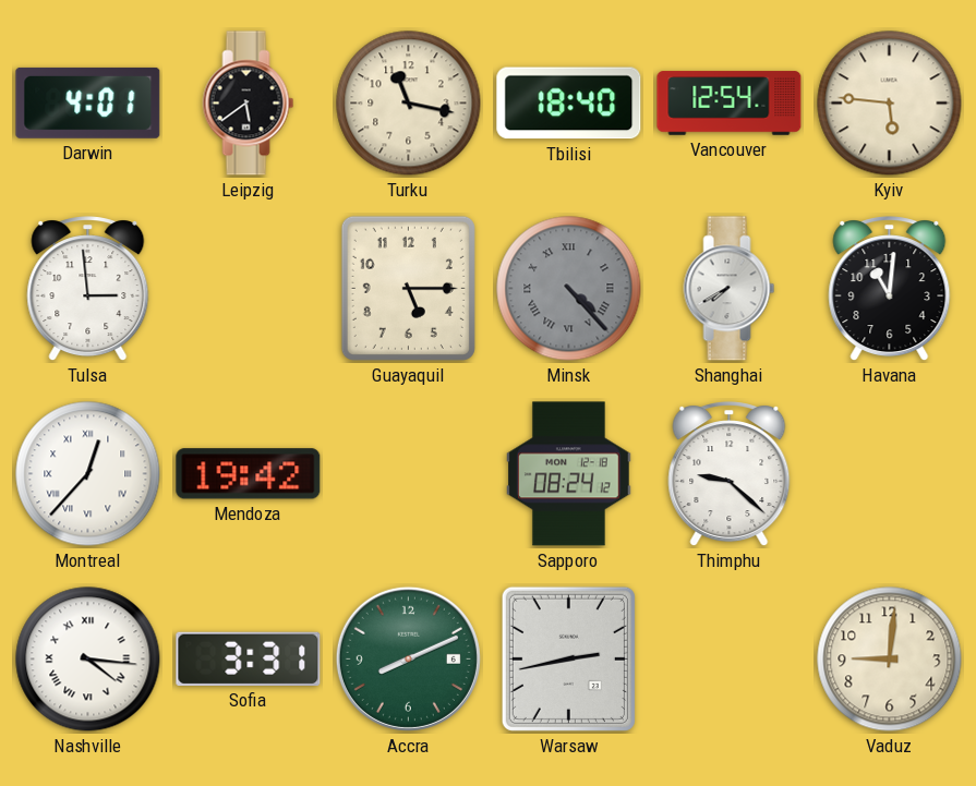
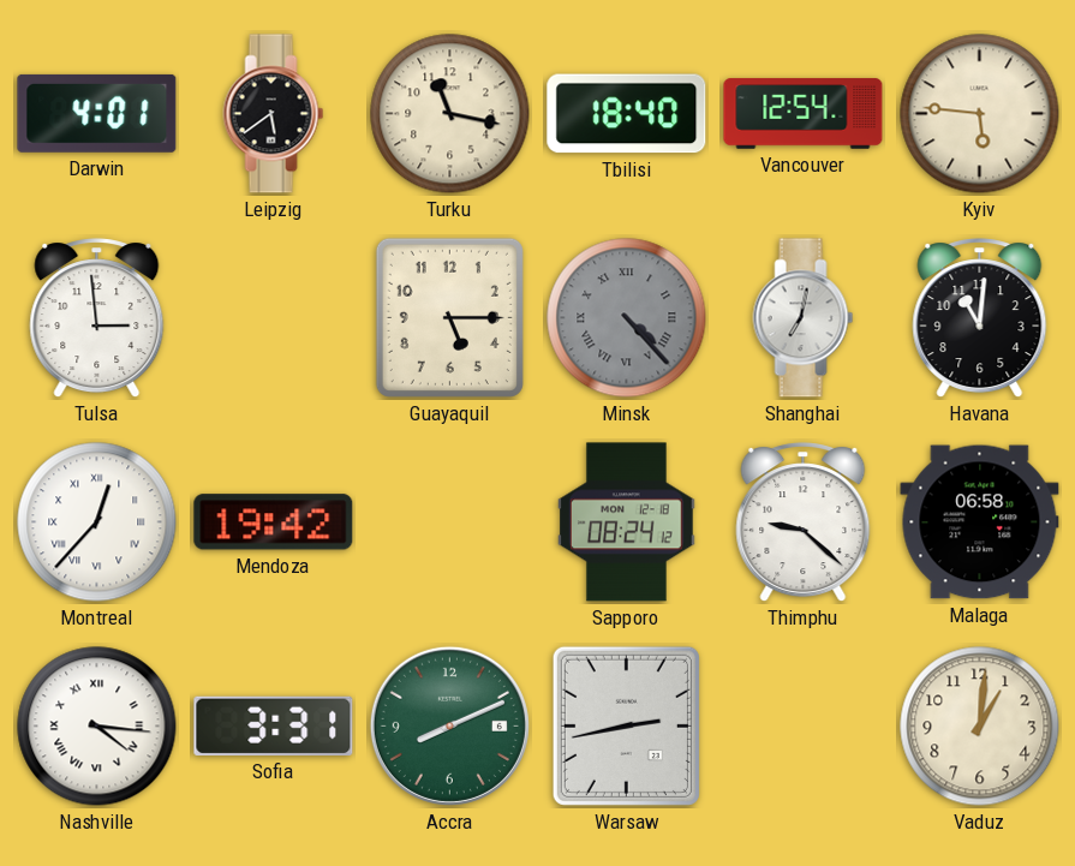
Shanghai: 7:40 -> 7:02
Malaga: none -> 06:58
Vaduz: 9:01 -> 1:01
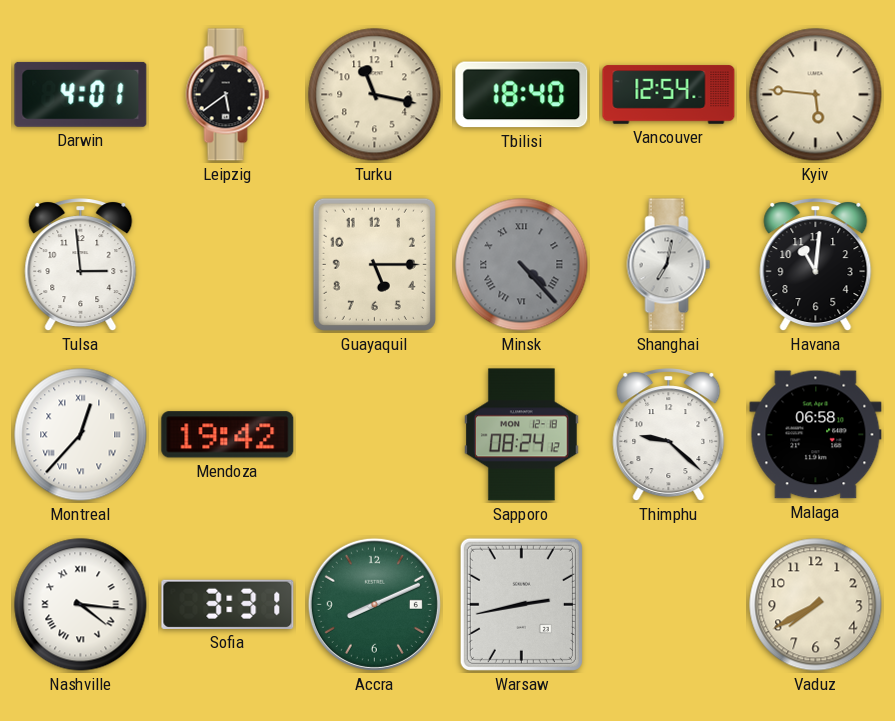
Vaduz: 1:01 -> 7:40
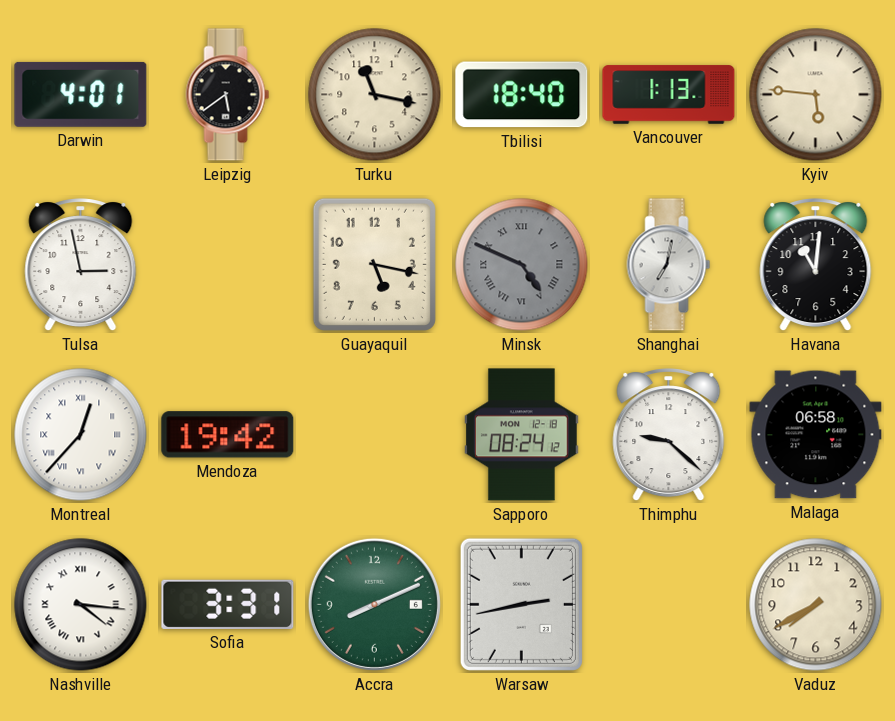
Vancouver: 12:54 -> 1:13
Tulsa: 2:59 -> 2:58
Guayaquil: 5:15 -> 5:17
Minsk: 4:23 -> 4:49
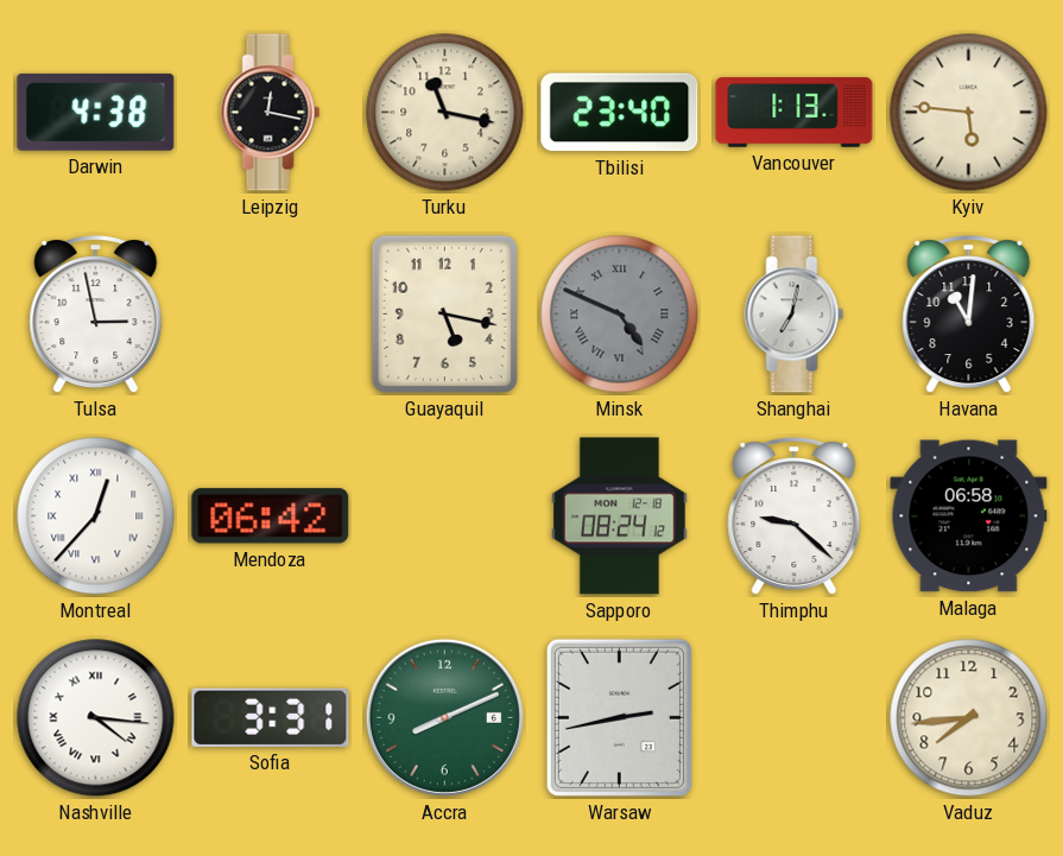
Darwin: 4:01 -> 4:38
Leipzig: 5:39 -> 12:17
Tbilisi: 18:40 -> 23:40
Mendoza: 19:42 -> 06:42
Vaduz: 7:40 -> 7:44
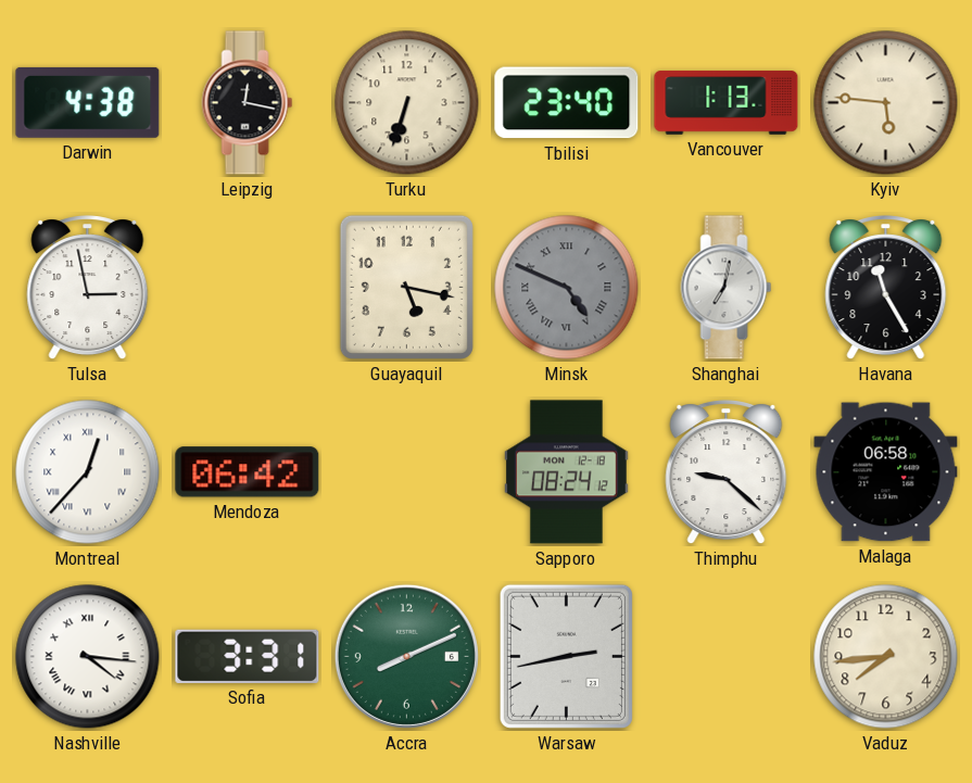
Turku: 11:17 -> 6:33
Havana: 11:01 -> 11:25
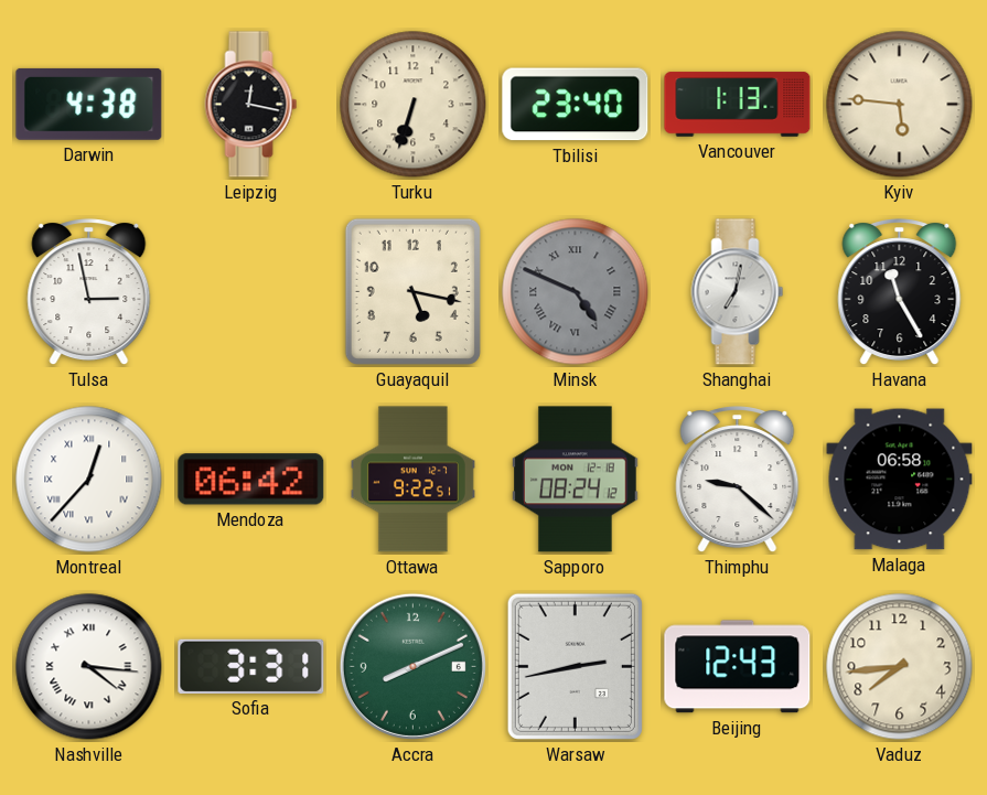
Ottawa: none -> 9:22
Beijing: none -> 12:43
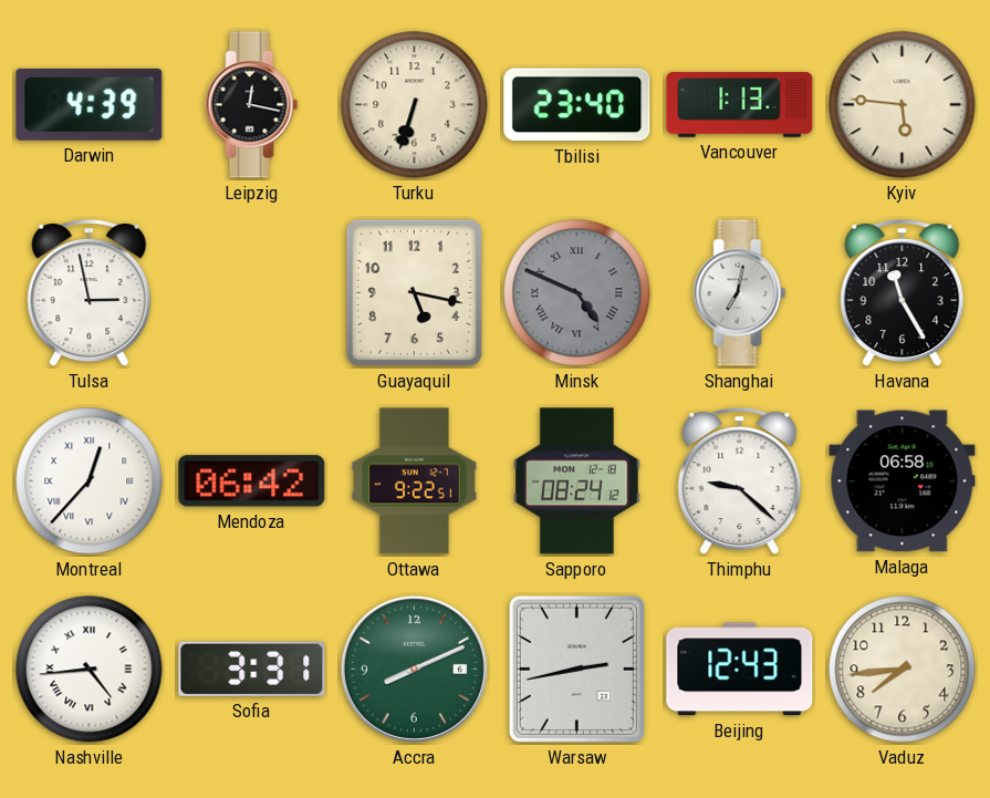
Darwin: 4:38 -> 4:39
Nashville: 4:16 -> 4:44
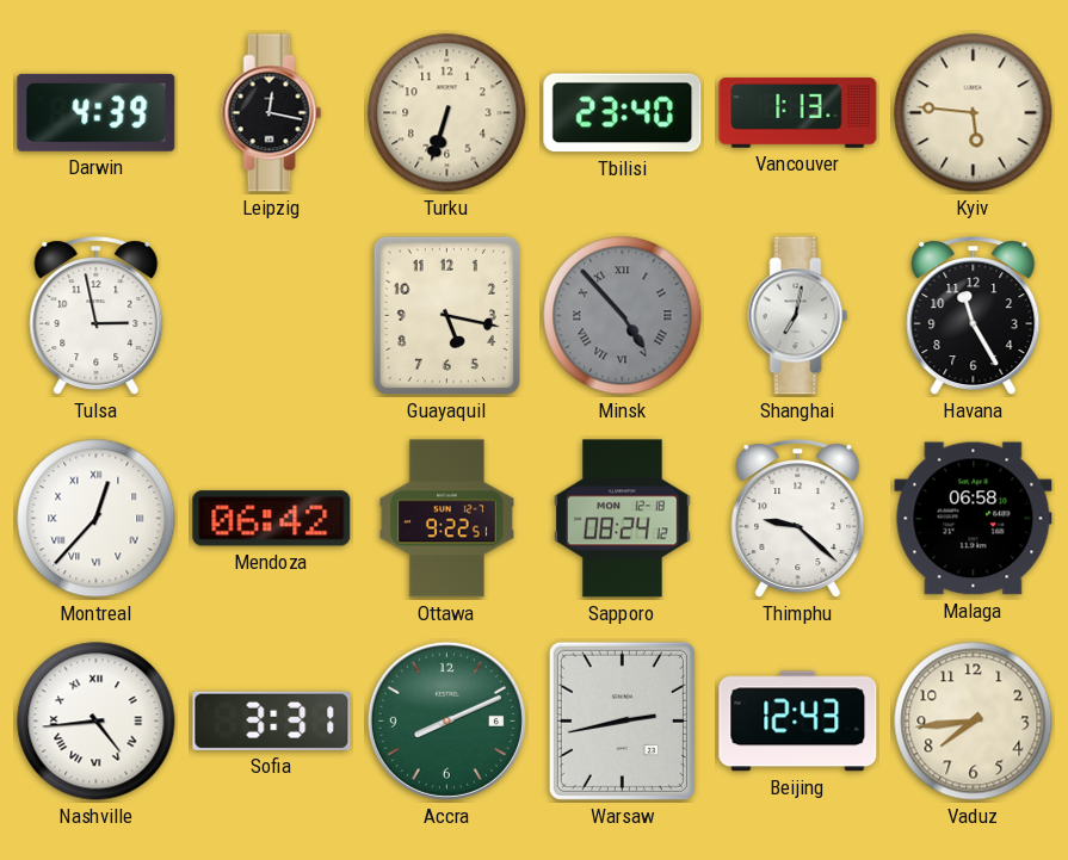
Minsk: 4:49 -> 4:53
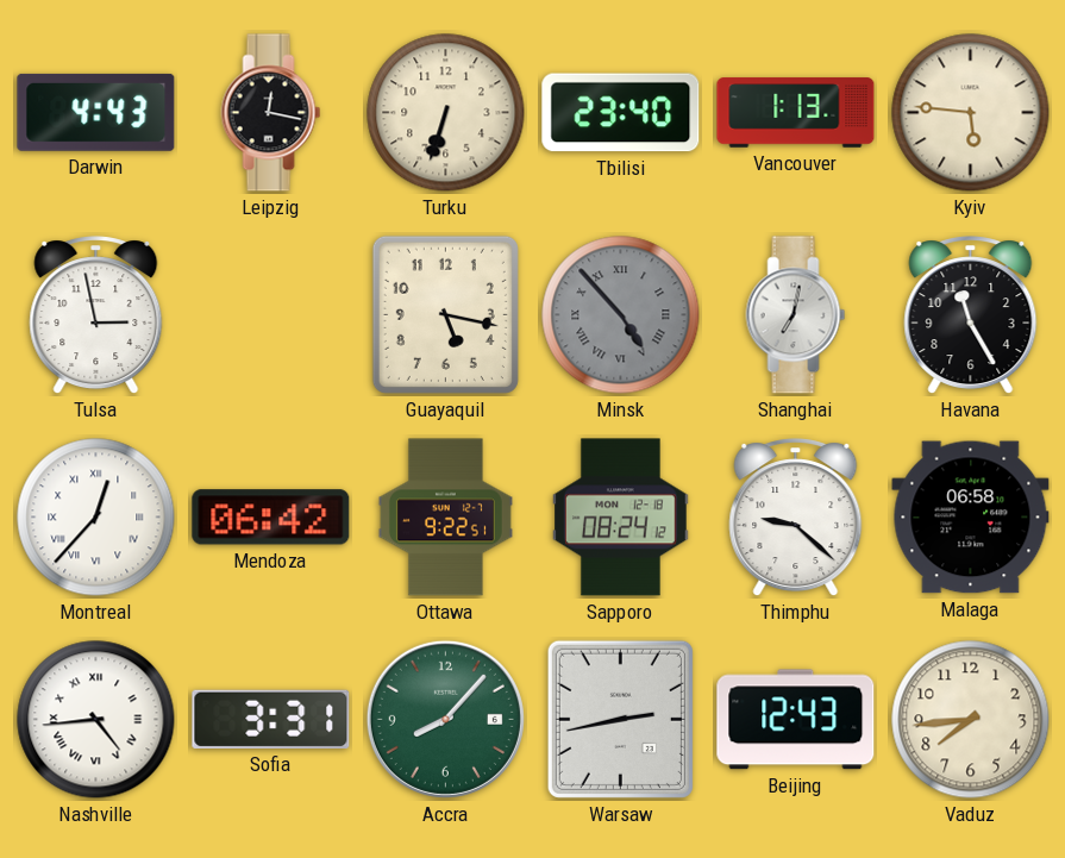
Darwin: 4:39 -> 4:43
Accra: 8:11 -> 8:07
